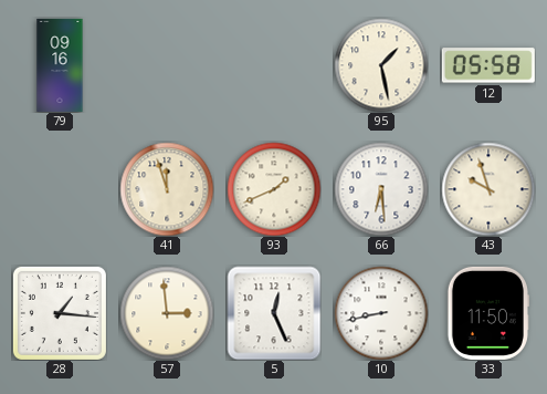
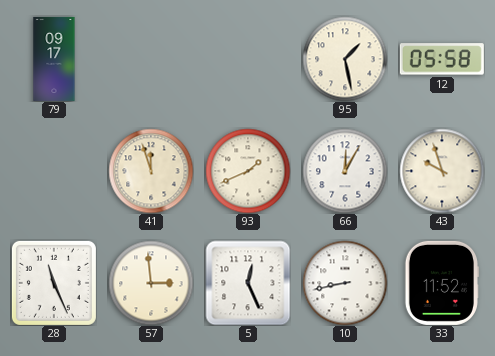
79: 09:16 -> 09:17
66: 6:29 -> 12:05
28: 1:16 -> 11:26
33: 11:50 -> 11:52
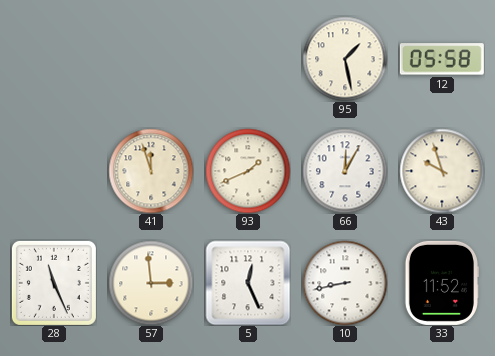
79: 09:17 -> none
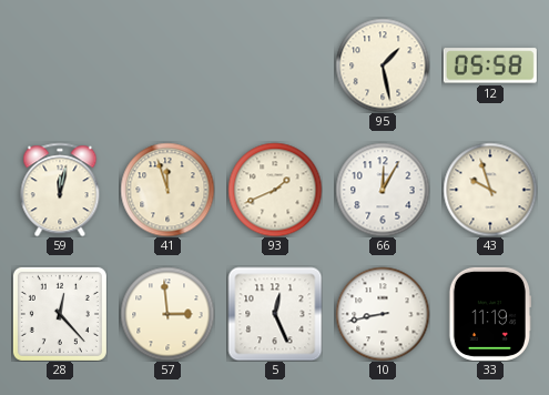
59: none -> 12:02
28: 11:26 -> 12:23
33: 11:52 -> 11:19
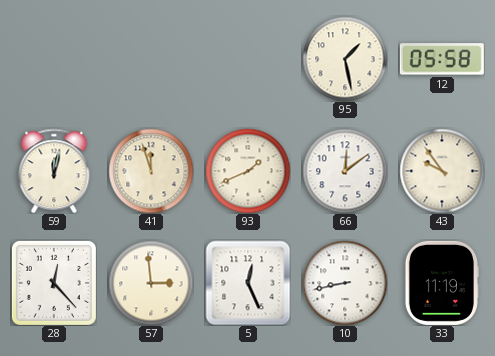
66: 12:05 -> 12:09
43: 9:57 -> 9:54
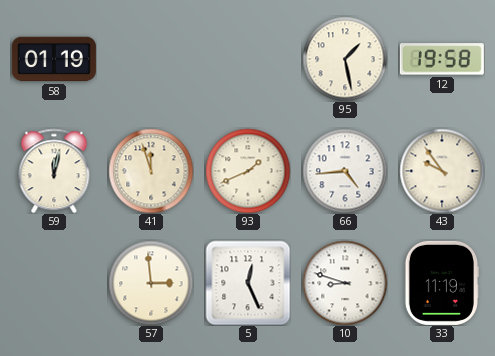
58: none -> 01:19
12: 05:58 -> 19:58
66: 12:09 -> 4:44
28: 12:23 -> none
10: 8:43 -> 8:48
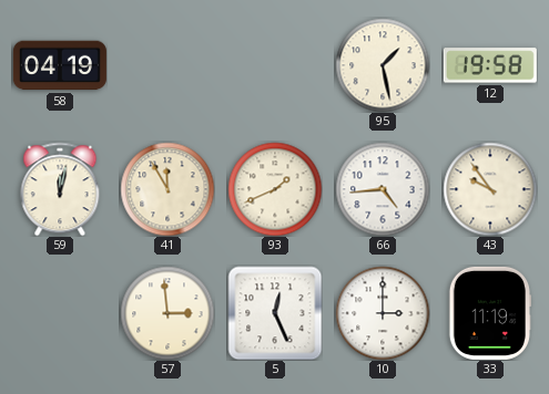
58: 01:19 -> 04:19
41: 11:57 -> 11:55
10: 8:48 -> 3:00
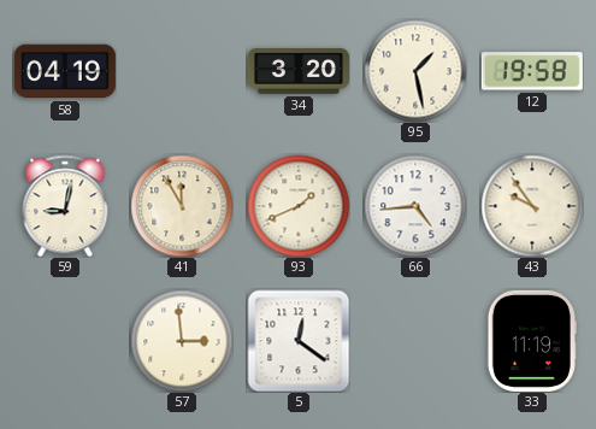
34: none -> 3:20
59: 12:02 -> 9:02
5: 12:26 -> 12:21
10: 3:00 -> none
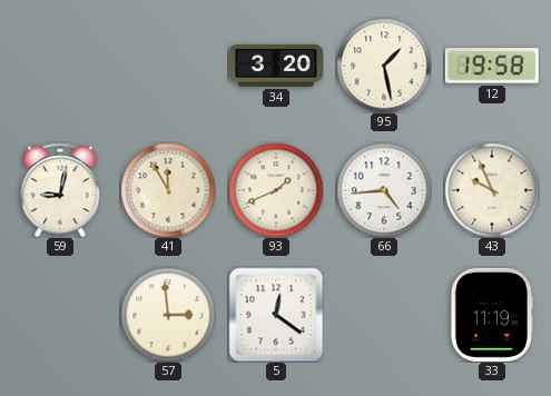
58: 04:19 -> none
43: 9:54 -> 9:56
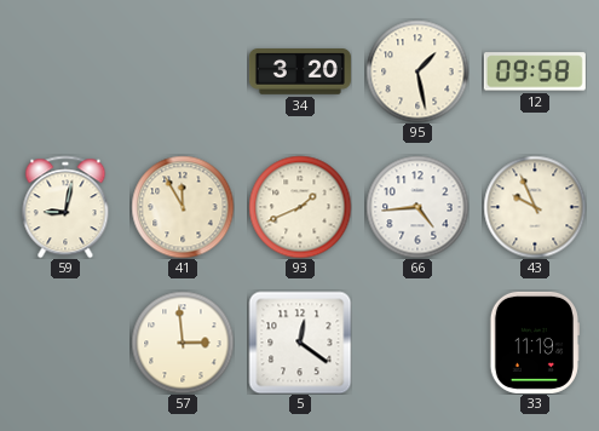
12: 19:58 -> 09:58
